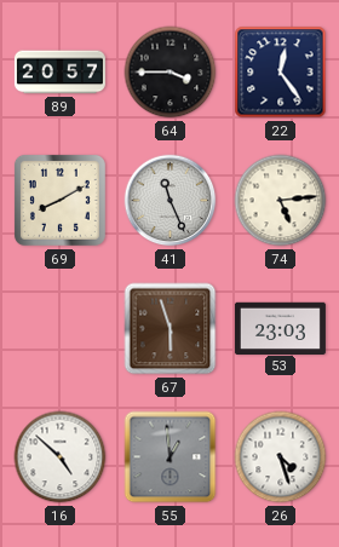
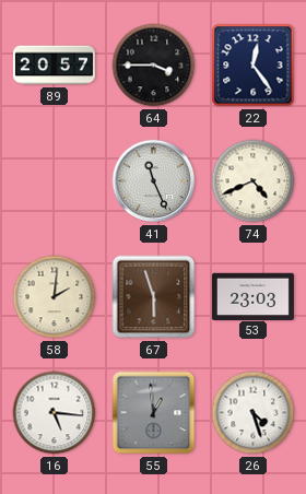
69: 8:10 -> none
74: 5:14 -> 4:41
58: none -> 2:01
16: 4:52 -> 5:16
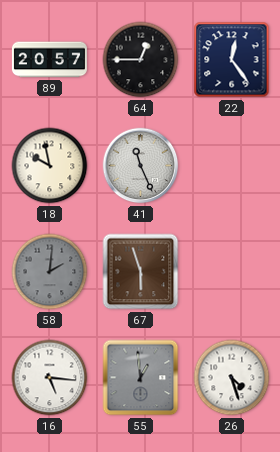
64: 3:45 -> 12:45
18: none -> 9:58
74: 4:41 -> none
58 dial: cream -> grey
53: 23:03 -> none
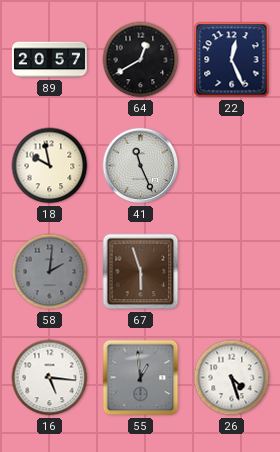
64: 12:45 -> 12:40
22: 12:24 -> 12:26
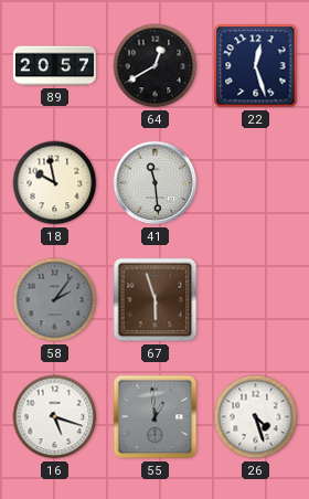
22: 12:26 -> 12:27
41: 11:26 -> 11:29
58: 2:01 -> 2:06
16: 5:16 -> 5:18
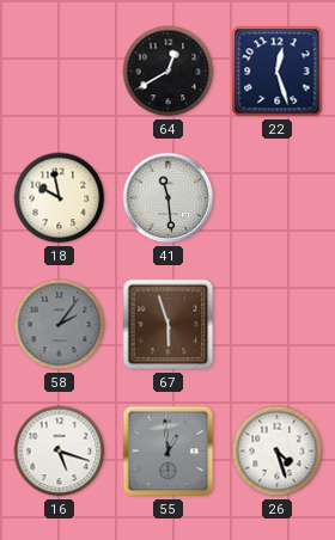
89: 20:57 -> none
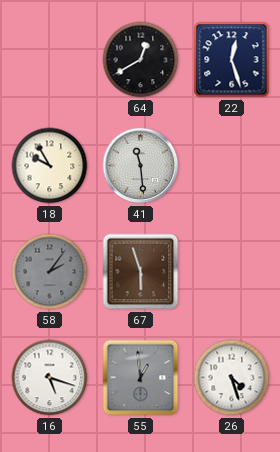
18: 9:58 -> 9:55
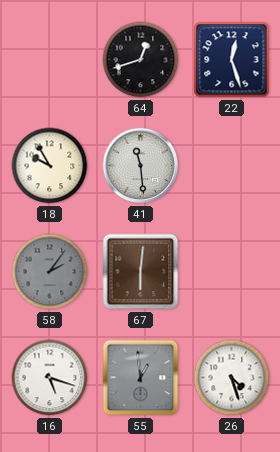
64: 12:40 -> 12:42
67: 5:57 -> 6:01
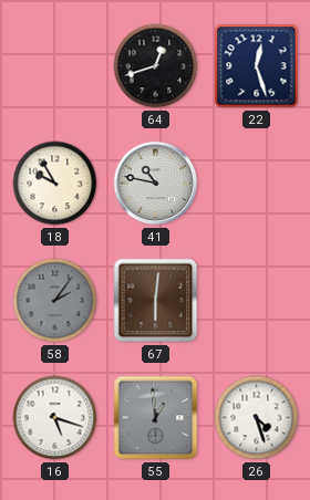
41: 11:29 -> 10:47
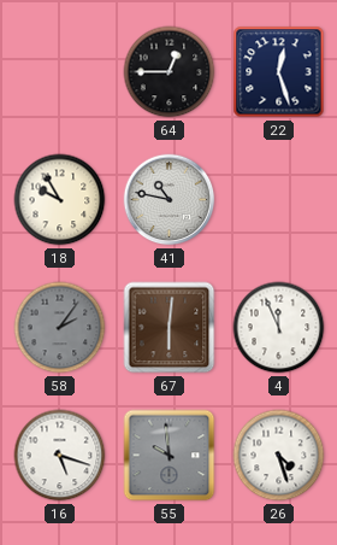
64: 12:42 -> 12:45
4: none -> 11:56
55: 12:59 -> 9:59
